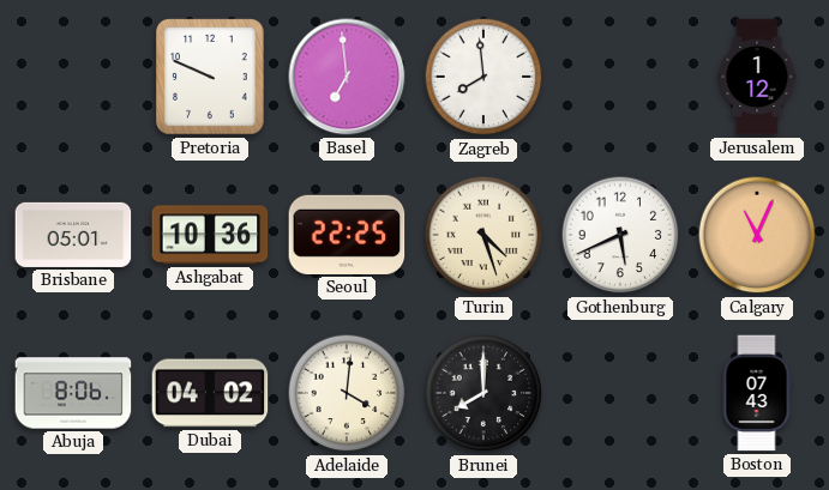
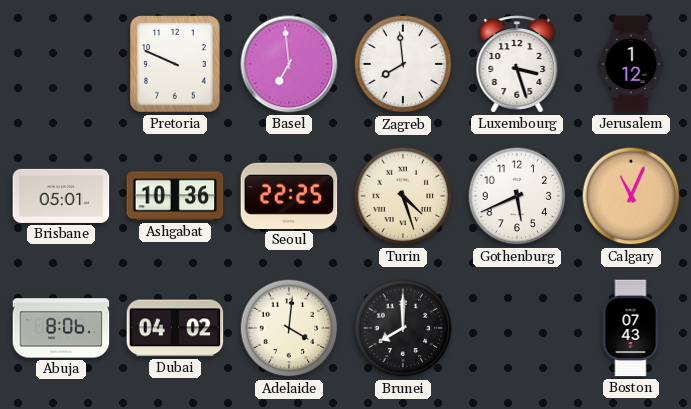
Luxembourg: none -> 3:27
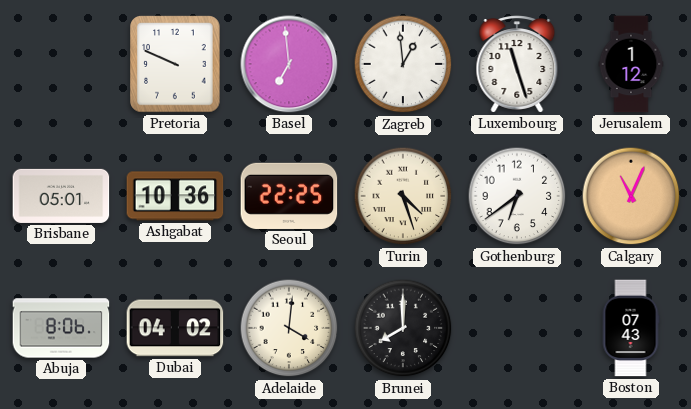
Zagreb: 7:59 -> 12:59
Luxembourg: 3:27 -> 11:27
Gothenburg: 5:41 -> 6:39
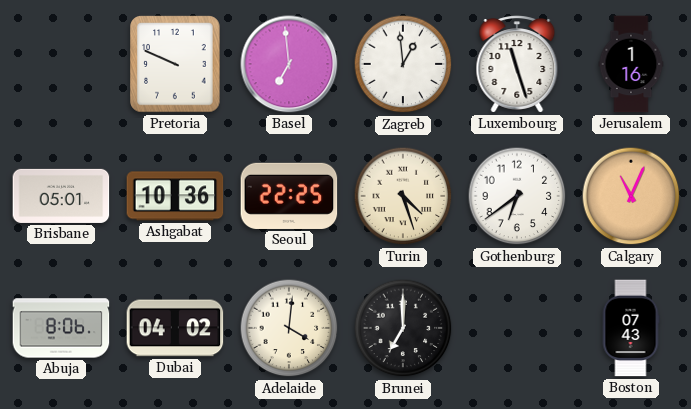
Jerusalem: 1:12 -> 1:16
Brunei: 8:00 -> 7:00
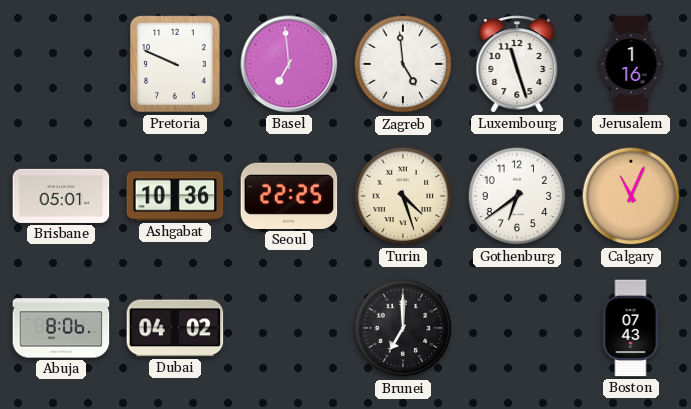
Zagreb: 12:59 -> 4:59
Adelaide: 4:01 -> none
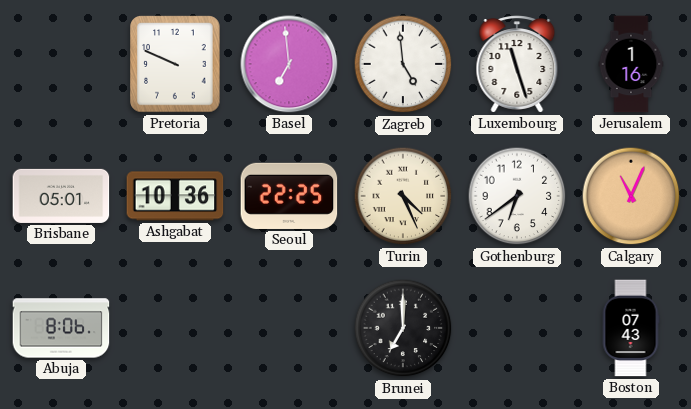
Turin: 4:27 -> 4:26
Dubai: 04:02 -> none
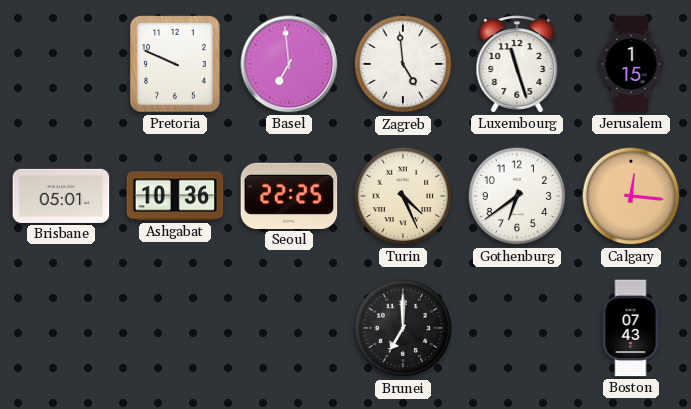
Jerusalem: 1:16 -> 1:15
Calgary: 11:04 -> 12:16
Abuja: 8:06 -> none
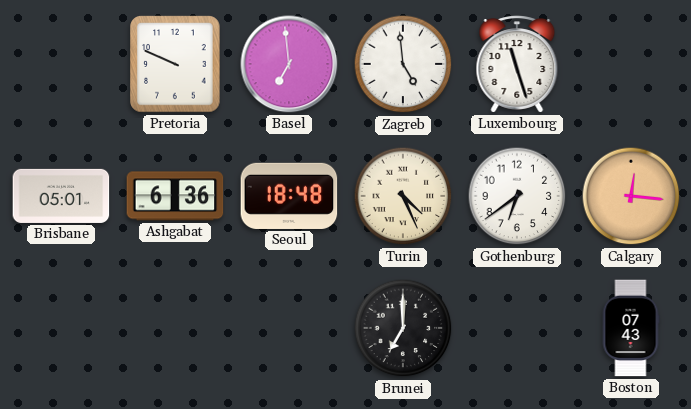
Jerusalem: 1:15 -> none
Ashgabat: 10:36 -> 6:36
Seoul: 22:25 -> 18:48
